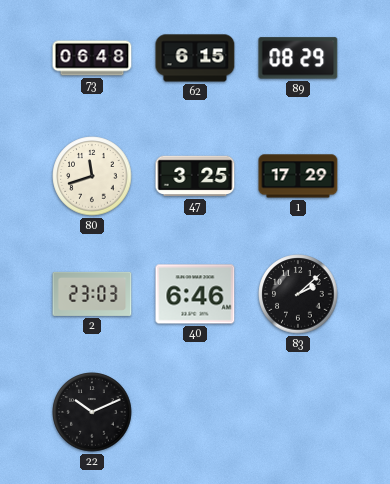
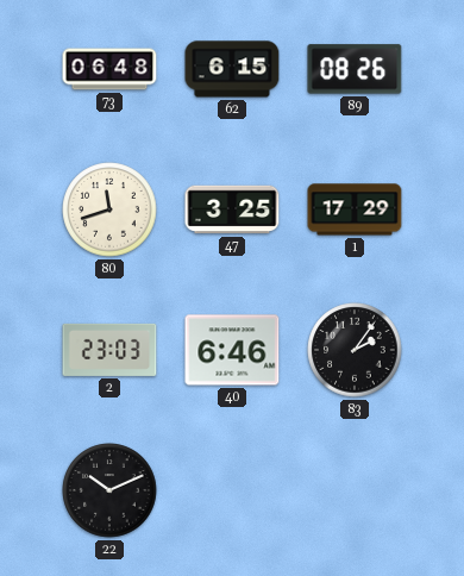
89: 08:29 -> 08:26
83: 2:08 -> 2:06
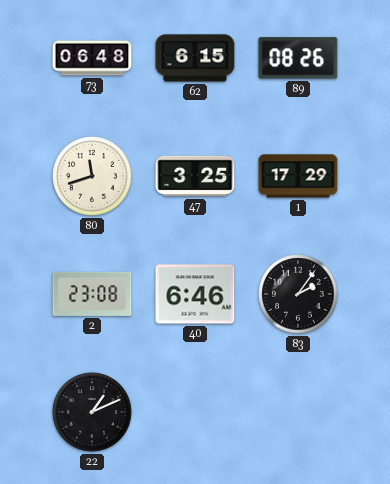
2: 23:03 -> 23:08
22: 10:11 -> 1:11
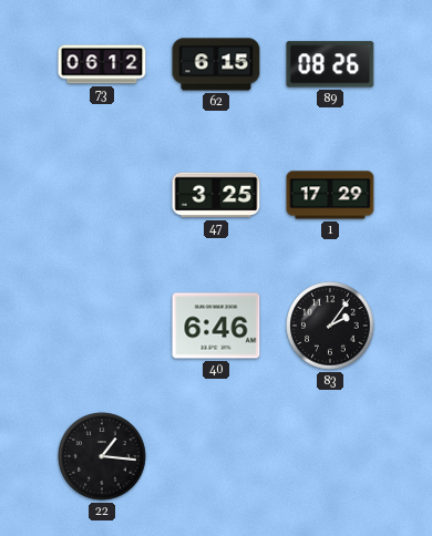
73: 06:48 -> 06:12
80: 11:42 -> none
2: 23:08 -> none
22: 1:11 -> 1:16
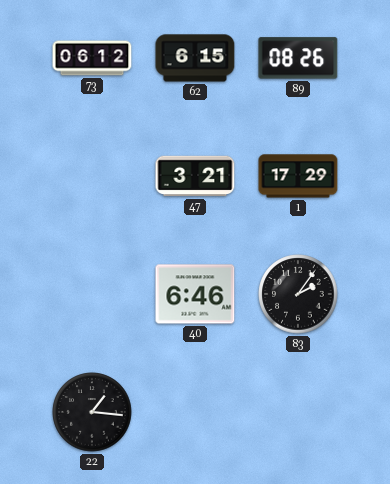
47: 3:25 -> 3:21
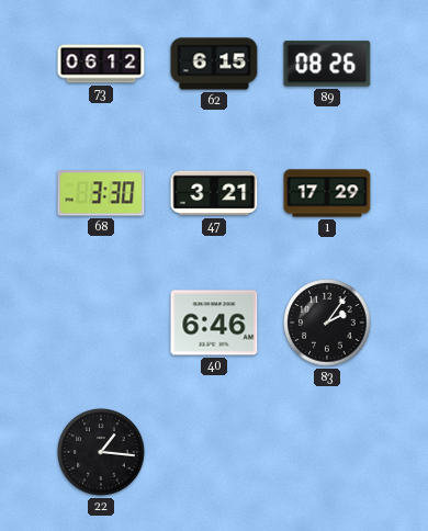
68: none -> 3:30
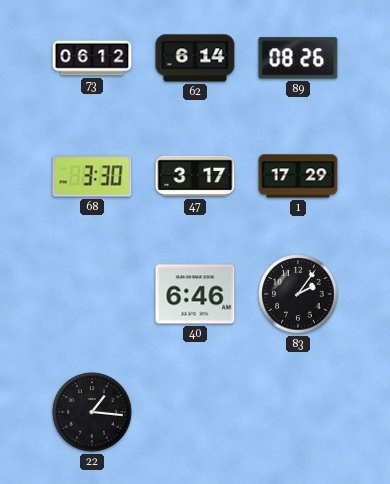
62: 6:15 -> 6:14
47: 3:21 -> 3:17
